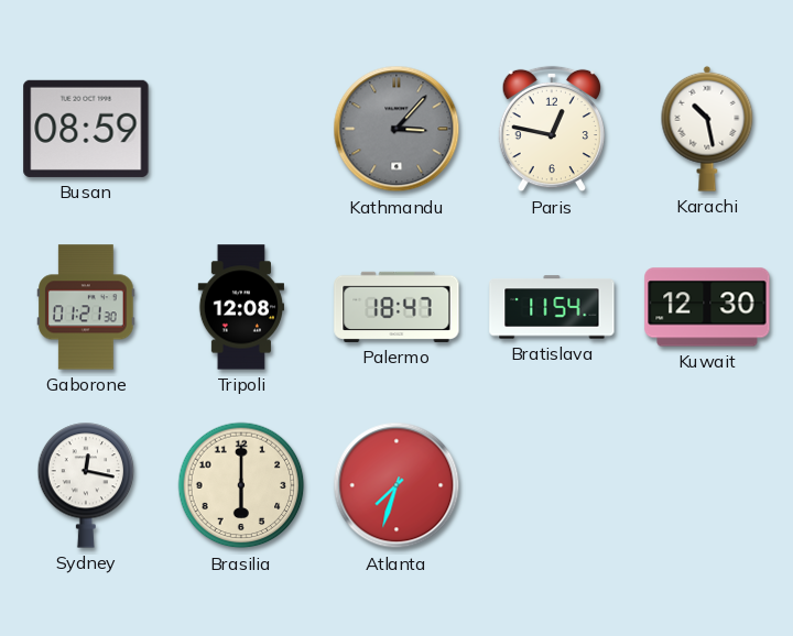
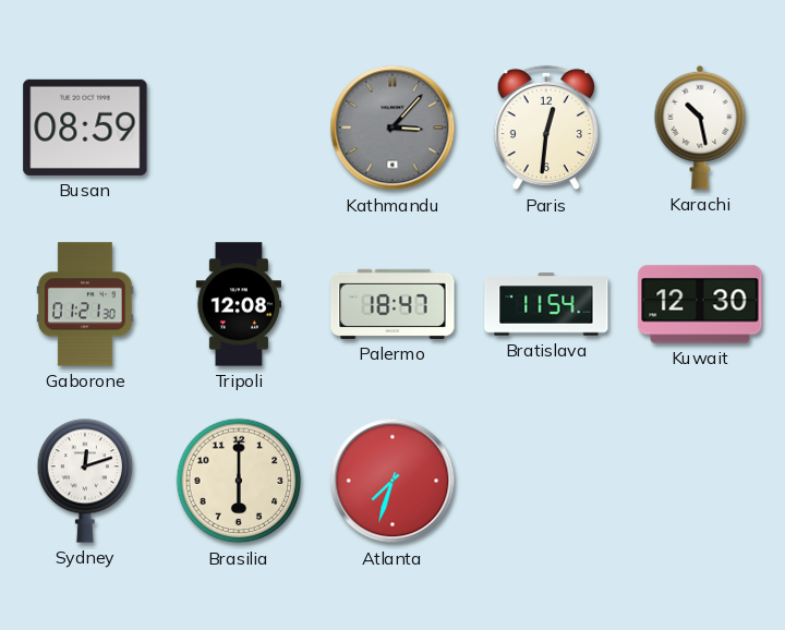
Paris: 12:47 -> 12:31
Sydney: 12:17 -> 12:12
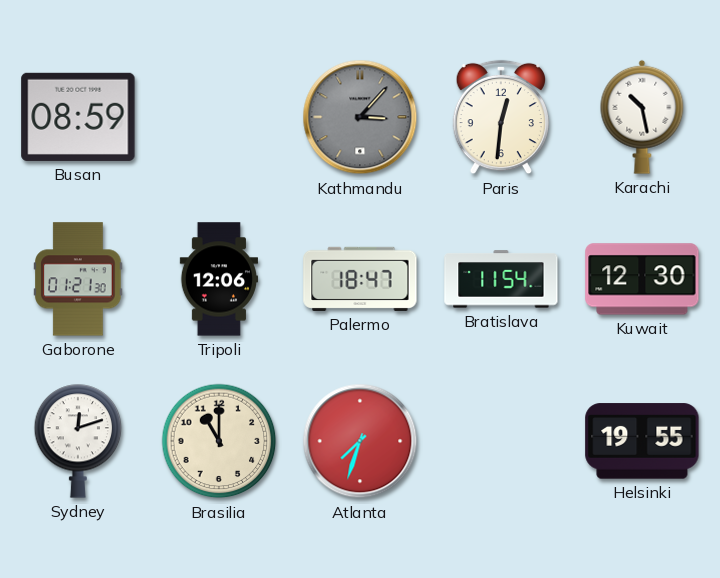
Tripoli: 12:08 -> 12:06
Brasilia: 6:00 -> 11:00
Helsinki: none -> 19:55
